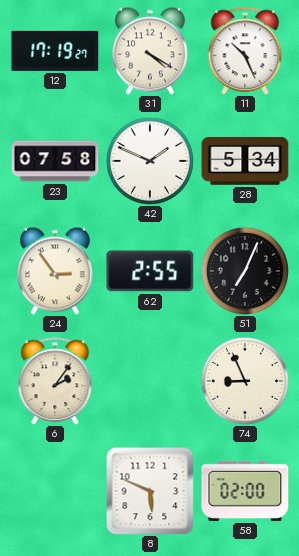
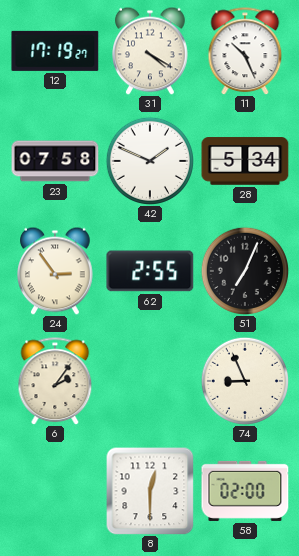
8: 5:49 -> 12:30
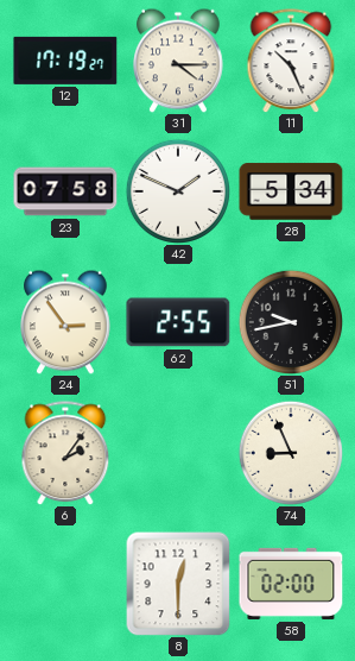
31: 4:20 -> 4:15
51: 7:04 -> 9:43
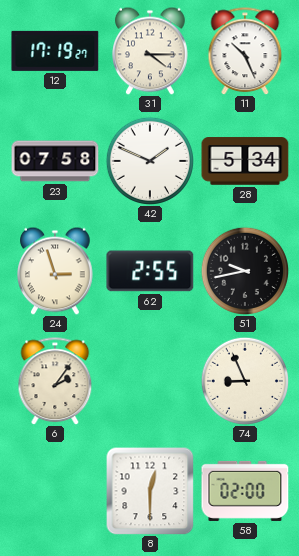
24: 2:54 -> 2:57
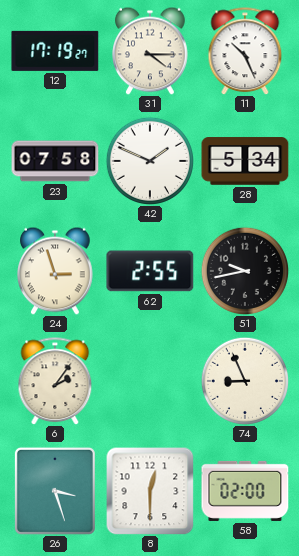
26: none -> 3:27
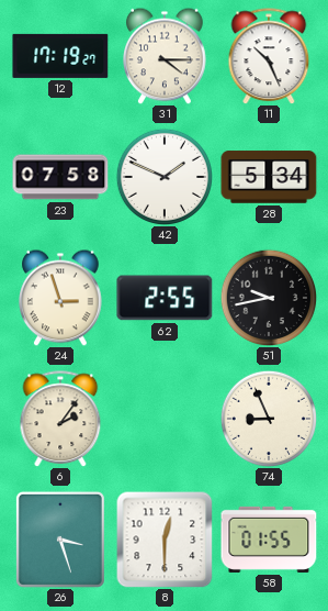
58: 02:00 -> 01:55
